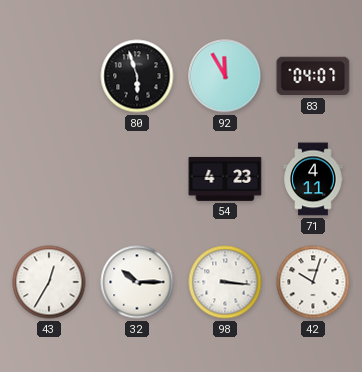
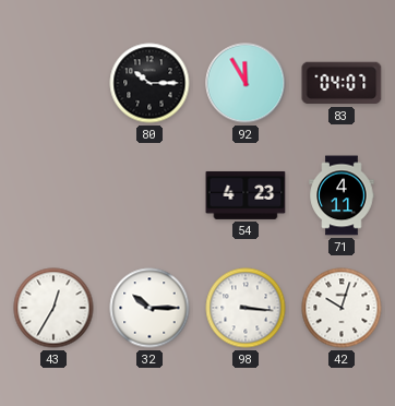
80: 5:57 -> 10:15
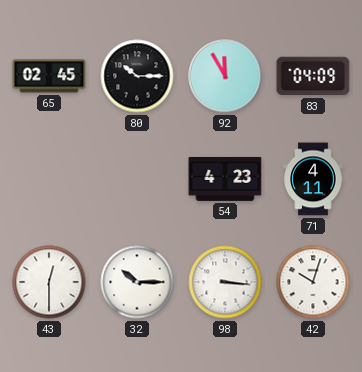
65: none -> 02:45
83: 04:07 -> 04:09
43: 12:35 -> 12:30
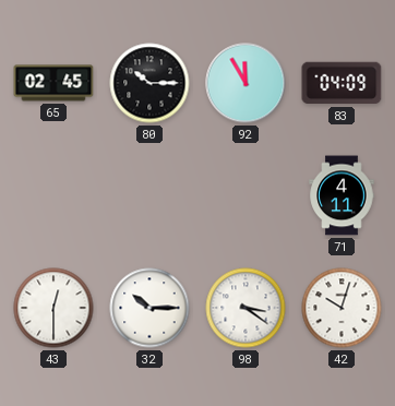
54: 4:23 -> none
98: 3:16 -> 3:21
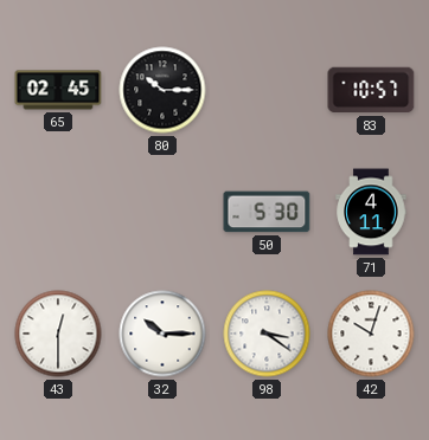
92: 11:55 -> none
83: 04:09 -> 10:57
50: none -> 5:30
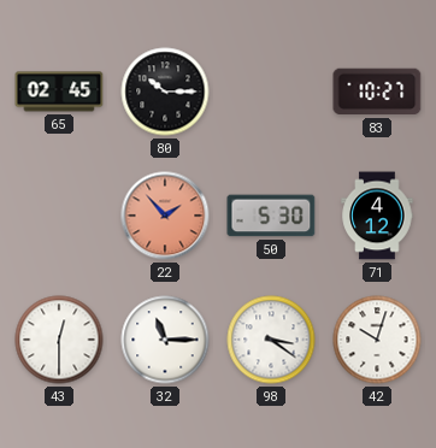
83: 10:57 -> 10:27
22: none -> 1:53
71: 4:11 -> 4:12
32: 10:15 -> 11:15
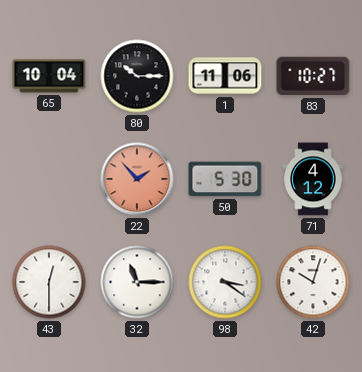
65: 02:45 -> 10:04
1: none -> 11:06
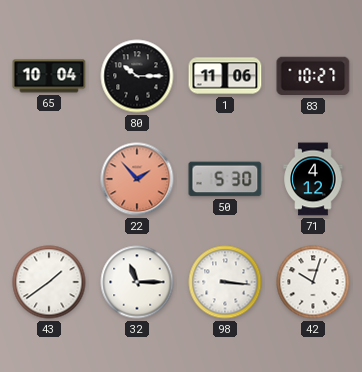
43: 12:30 -> 1:39
98: 3:21 -> 3:16
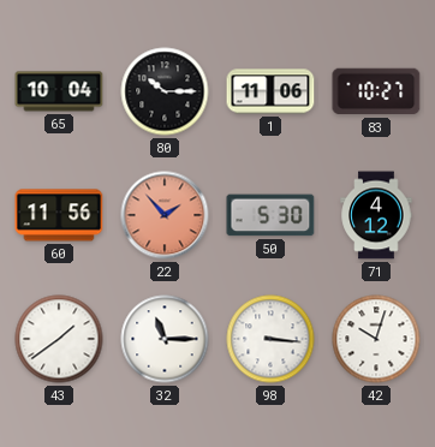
60: none -> 11:56
